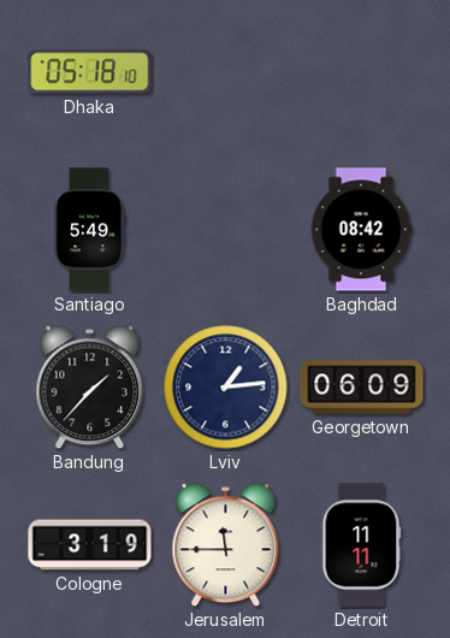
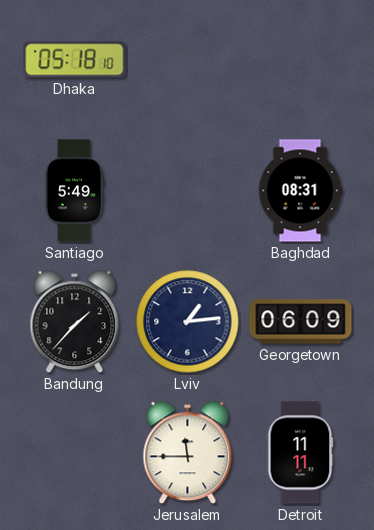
Baghdad: 08:42 -> 08:31
Cologne: 3:19 -> none
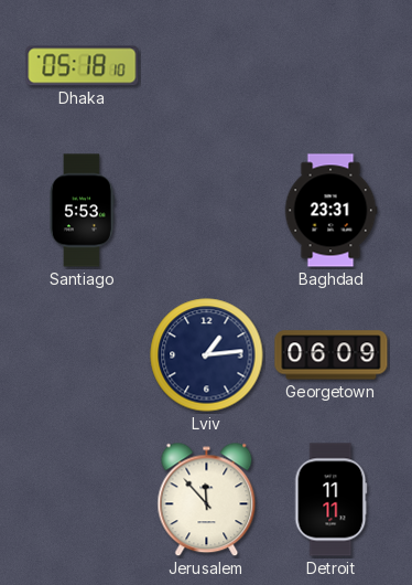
Santiago: 5:49 -> 5:53
Baghdad: 08:31 -> 23:31
Bandung: 1:37 -> none
Jerusalem: 11:45 -> 11:53
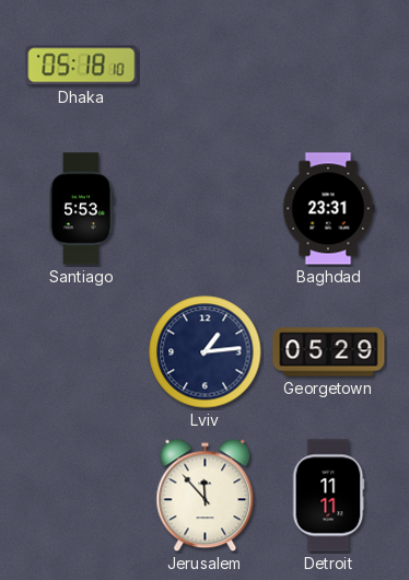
Georgetown: 06:09 -> 05:29
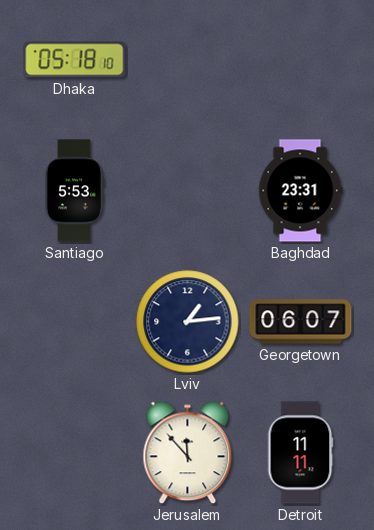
Georgetown: 05:29 -> 06:07
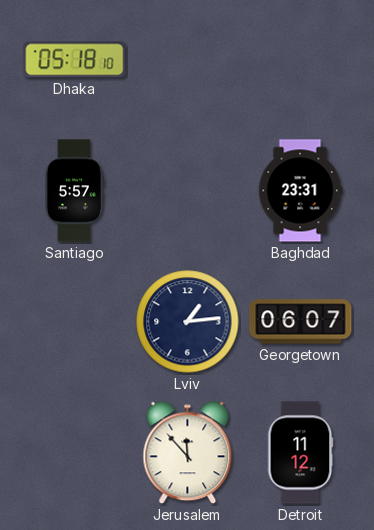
Santiago: 5:53 -> 5:57
Detroit: 11:11 -> 11:12
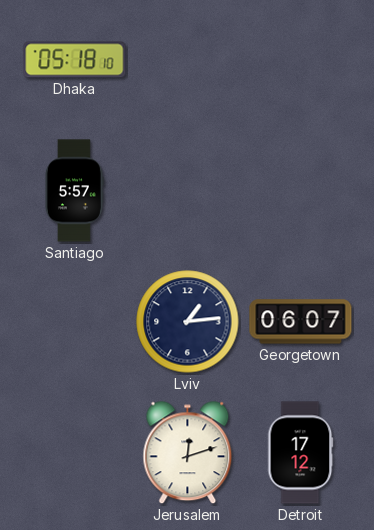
Baghdad: 23:31 -> none
Jerusalem: 11:53 -> 12:12
Detroit: 11:12 -> 17:12
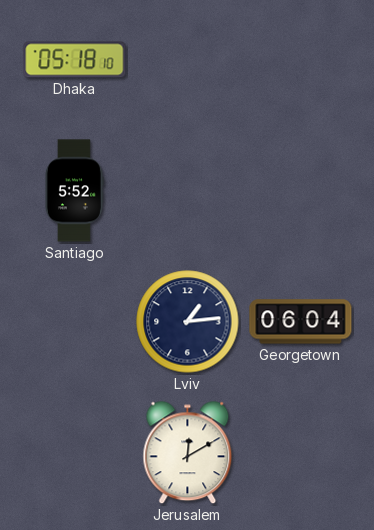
Santiago: 5:57 -> 5:52
Georgetown: 06:07 -> 06:04
Jerusalem: 12:12 -> 12:10
Detroit: 17:12 -> none
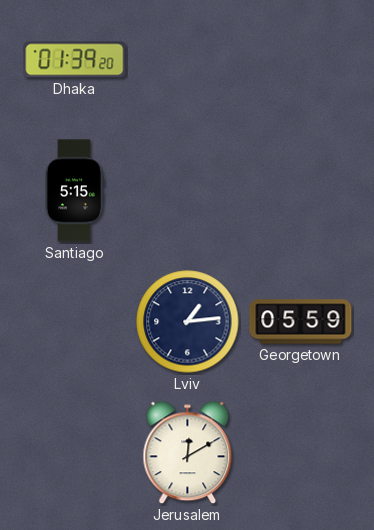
Dhaka: 05:18 -> 01:39
Santiago: 5:52 -> 5:15
Georgetown: 06:04 -> 05:59
